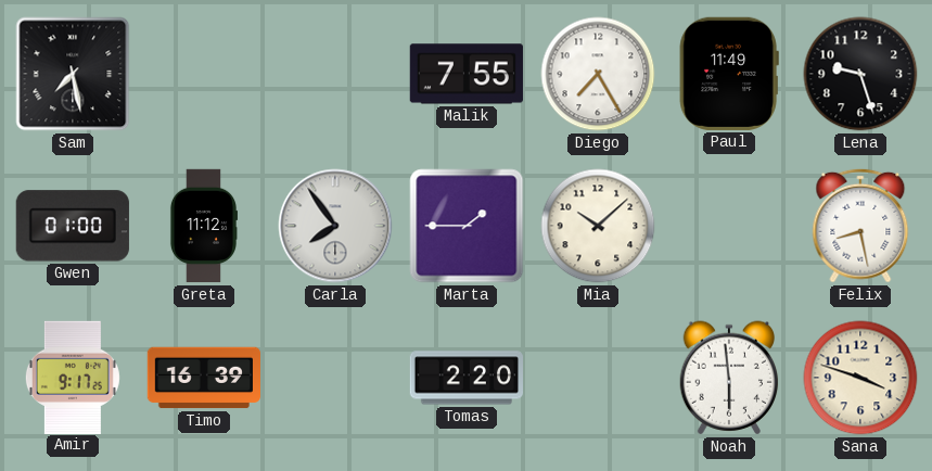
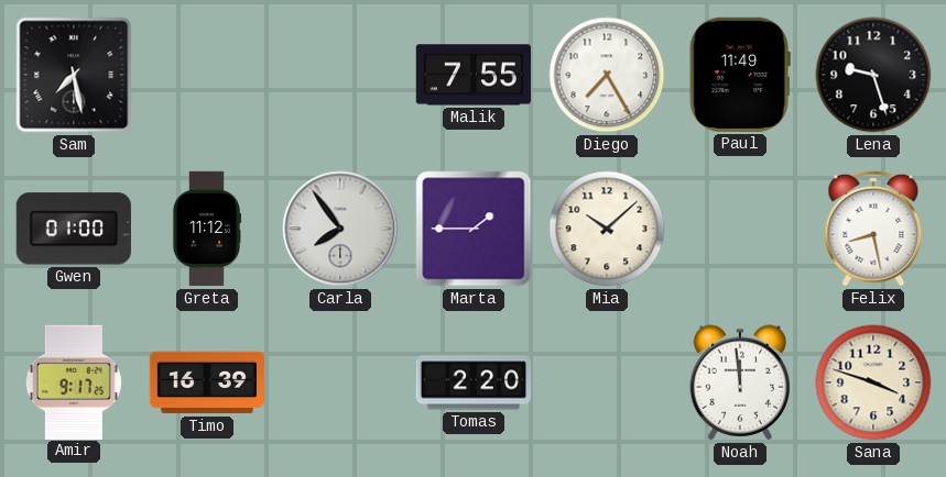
Noah: 5:59 -> 11:59
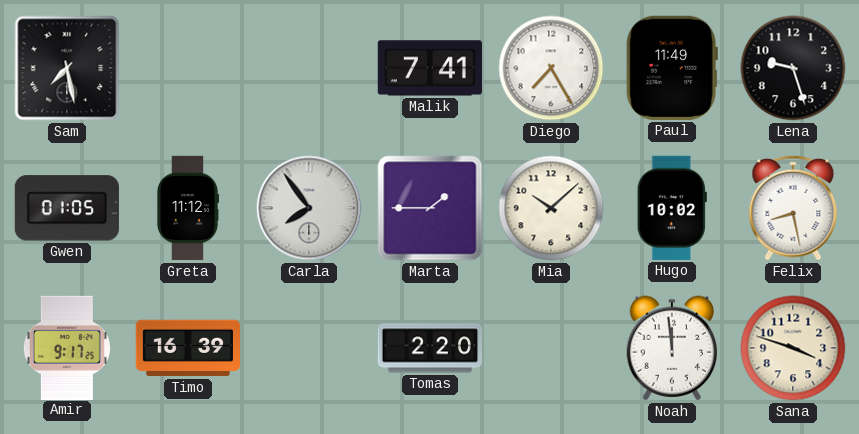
Malik: 7:55 -> 7:41
Gwen: 01:00 -> 01:05
Hugo: none -> 10:02
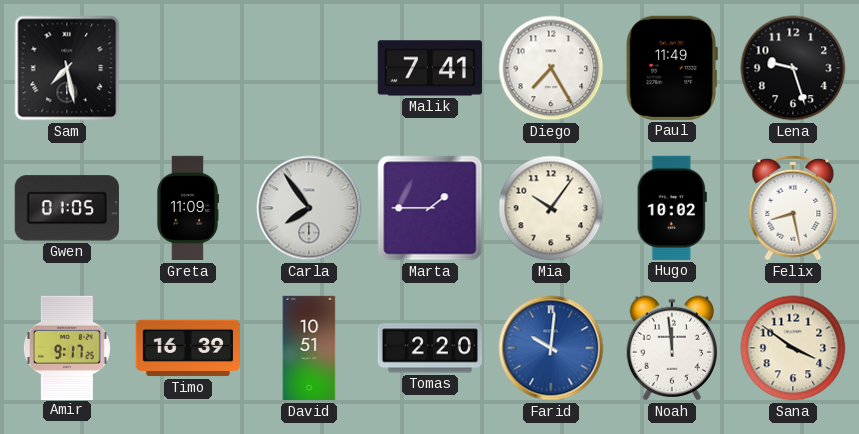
Greta: 11:12 -> 11:09
Mia: 10:08 -> 10:06
David: none -> 10:51
Farid: none -> 10:01
Sana: 3:48 -> 3:51
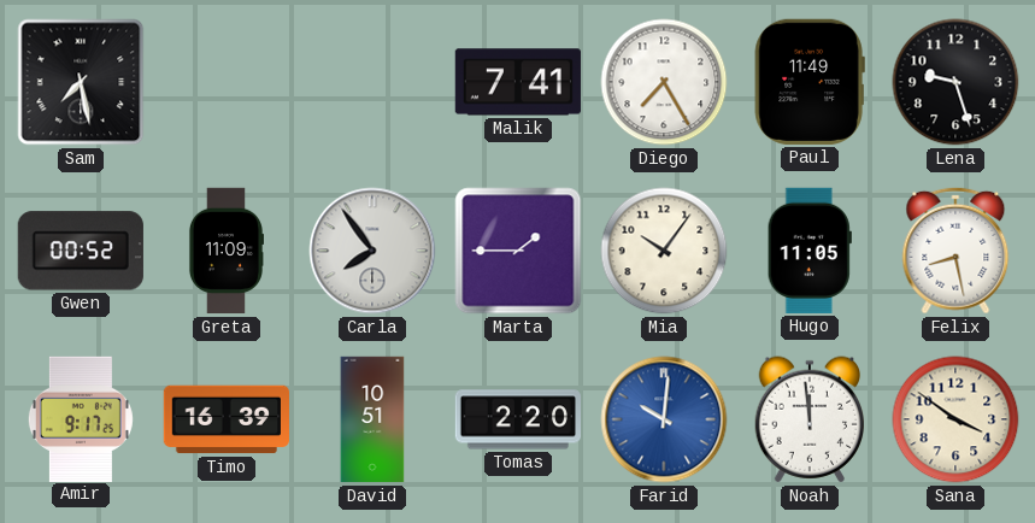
Gwen: 01:05 -> 00:52
Hugo: 10:02 -> 11:05
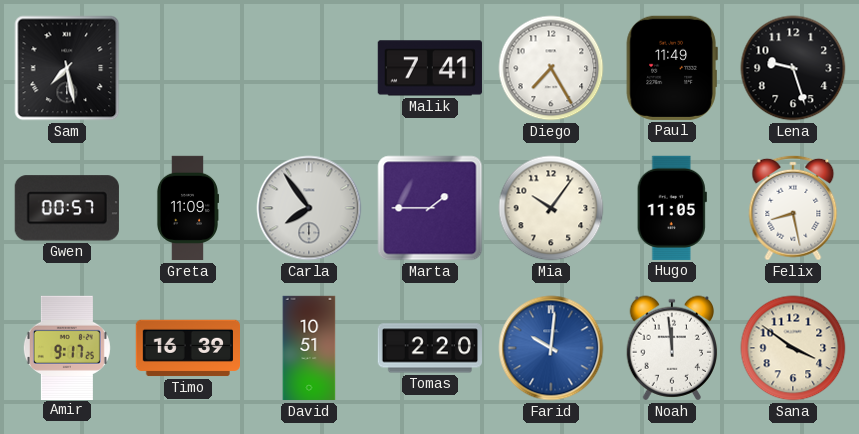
Gwen: 00:52 -> 00:57
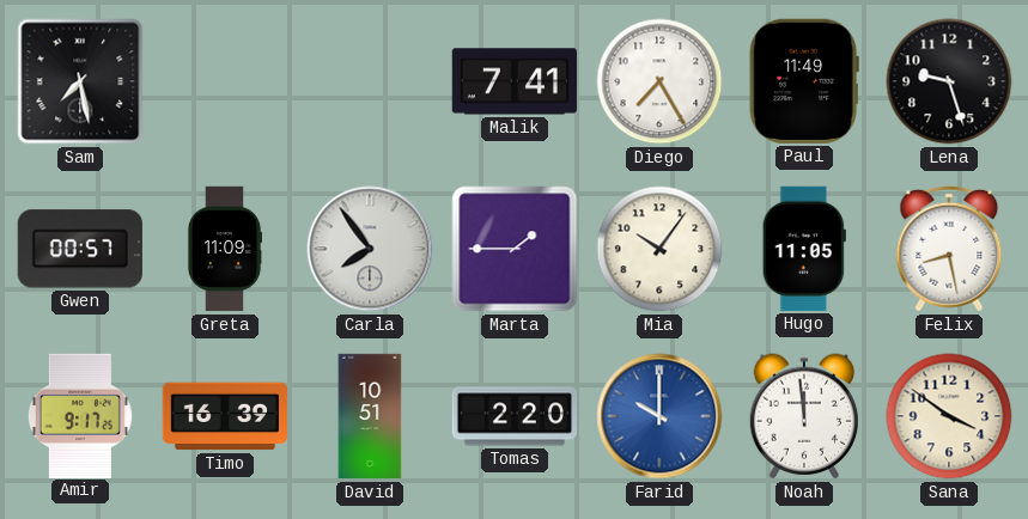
Farid: 10:01 -> 10:00
